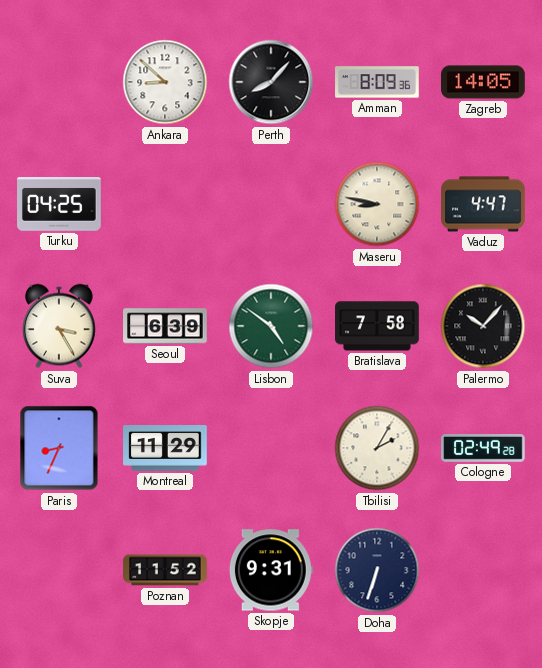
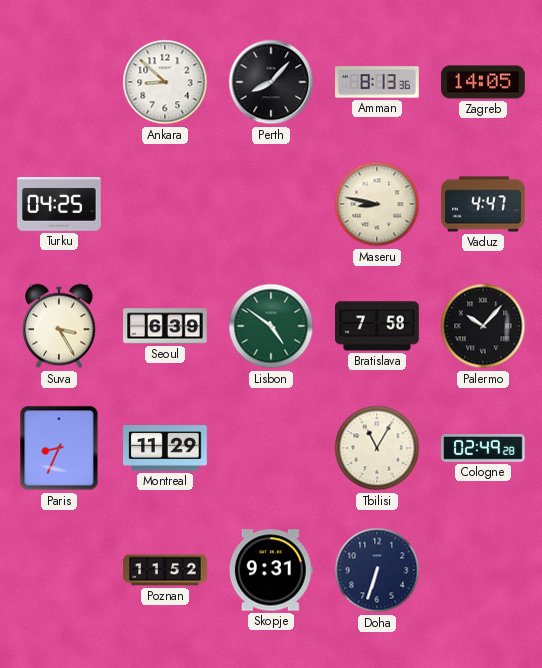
Amman: 8:09 -> 8:13
Tbilisi: 2:05 -> 11:05
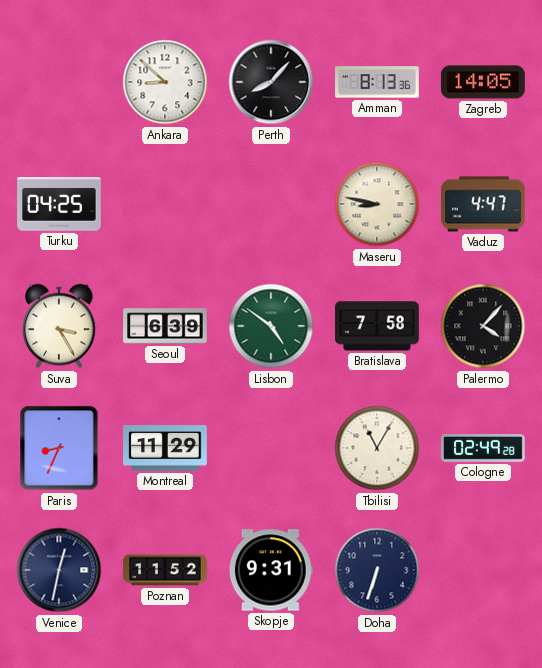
Palermo: 10:07 -> 4:07
Venice: none -> 12:32
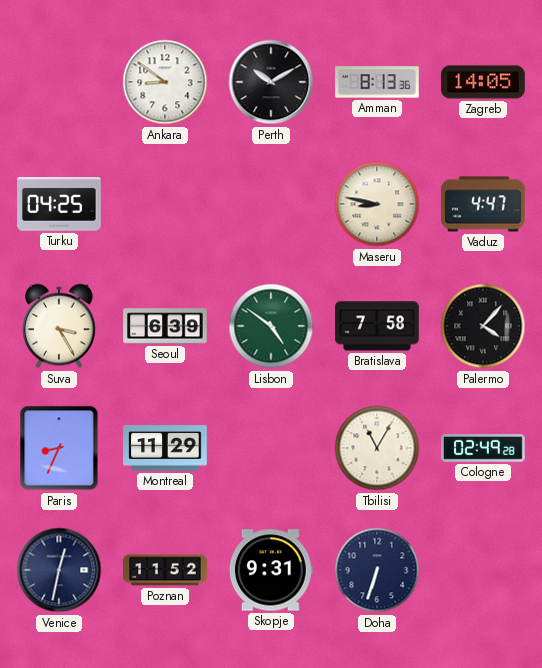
Ankara: 8:52 -> 8:51
Perth: 8:07 -> 10:10
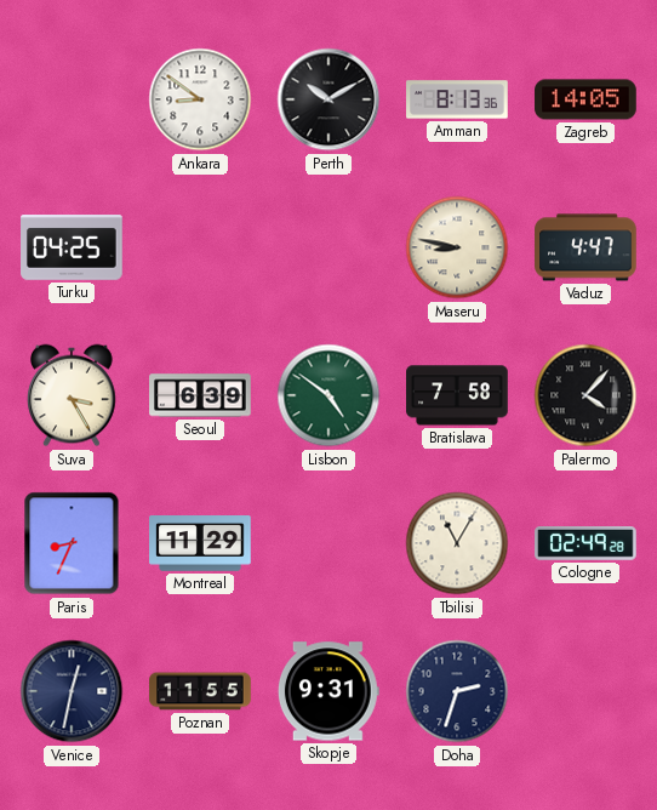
Poznan: 11:52 -> 11:55
Doha: 6:33 -> 2:33
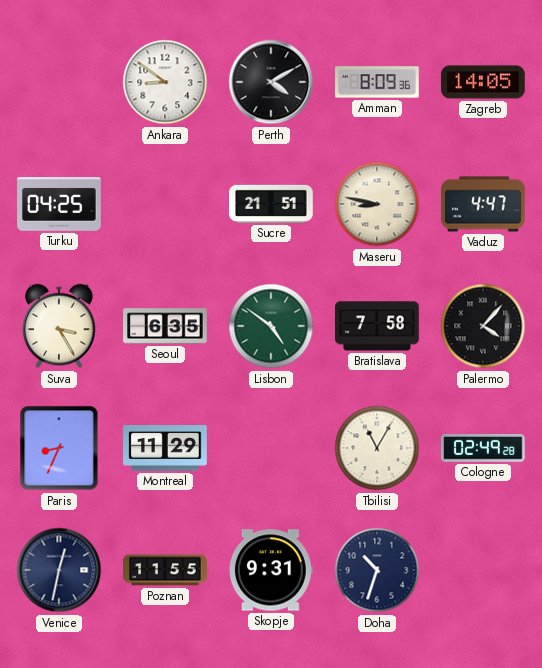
Perth: 10:10 -> 4:10
Amman: 8:13 -> 8:09
Sucre: none -> 21:51
Seoul: 6:39 -> 6:35
Doha: 2:33 -> 10:33
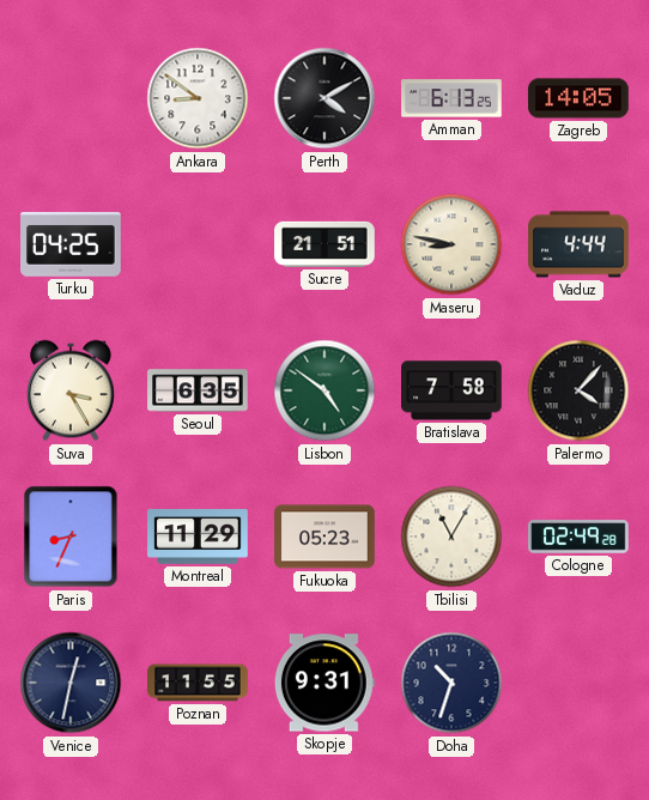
Amman: 8:09 -> 6:13
Vaduz: 4:47 -> 4:44
Fukuoka: none -> 05:23
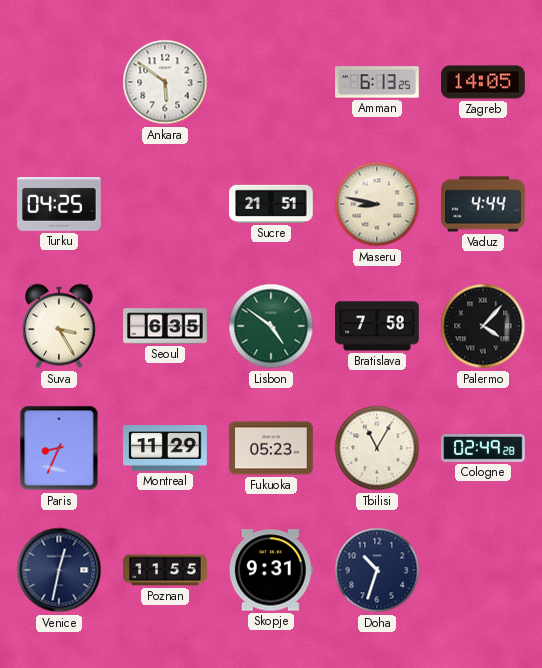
Ankara: 8:51 -> 5:51
Perth: 4:10 -> none
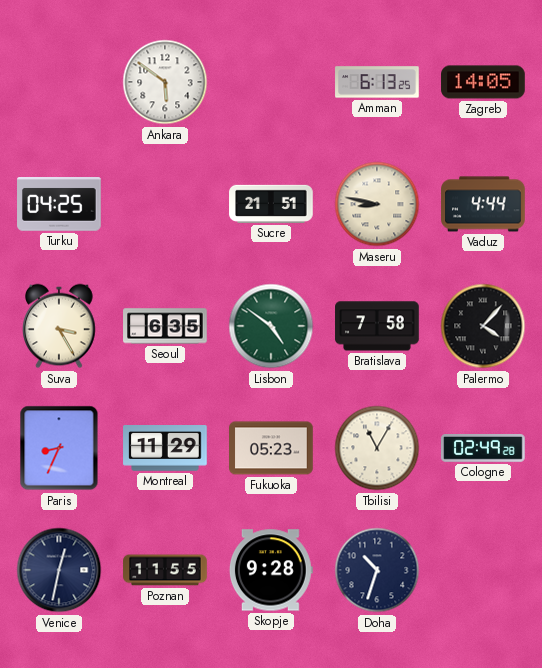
Skopje: 9:31 -> 9:28
